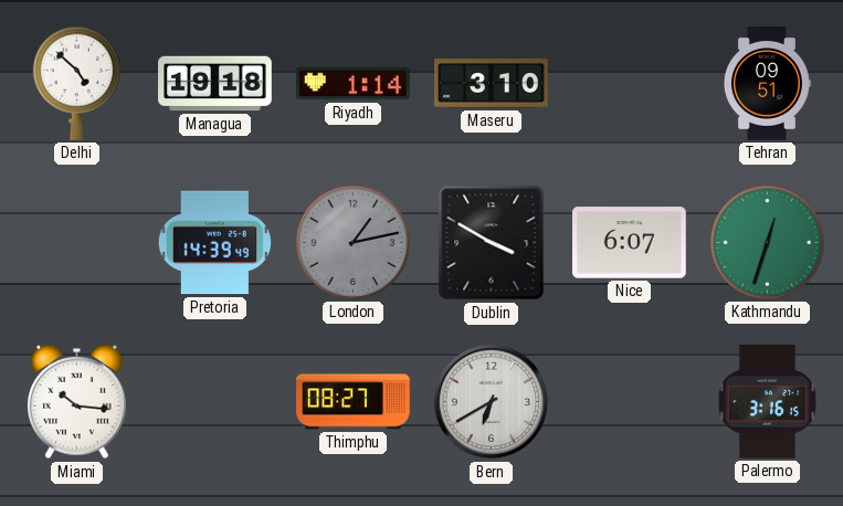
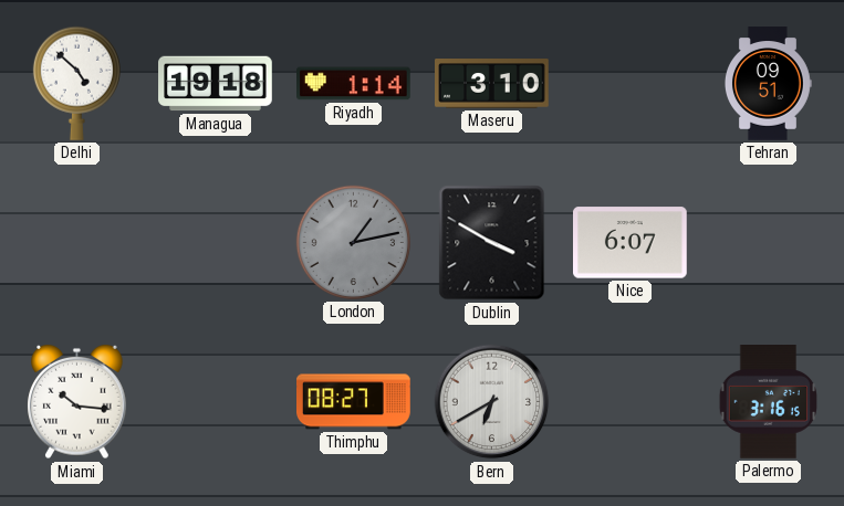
Pretoria: 14:39 -> none
Kathmandu: 12:33 -> none
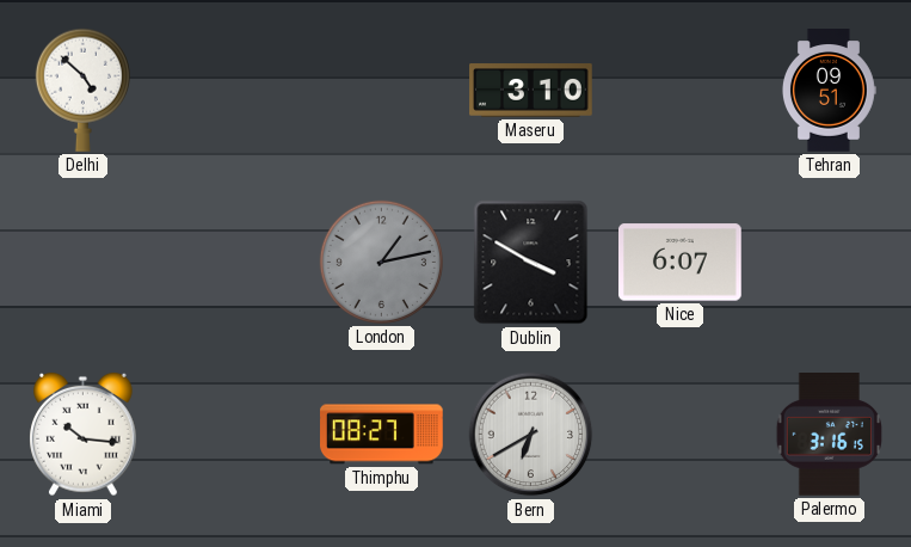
Managua: 19:18 -> none
Riyadh: 1:14 -> none
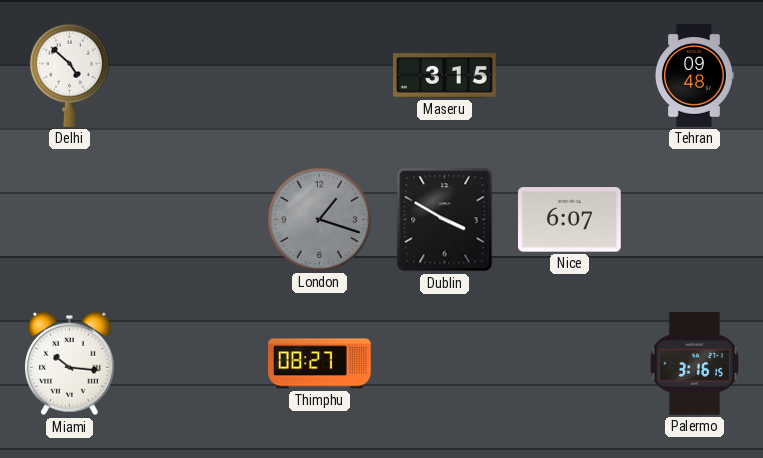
Maseru: 3:10 -> 3:15
Tehran: 09:51 -> 09:48
London: 1:13 -> 1:18
Bern: 6:40 -> none
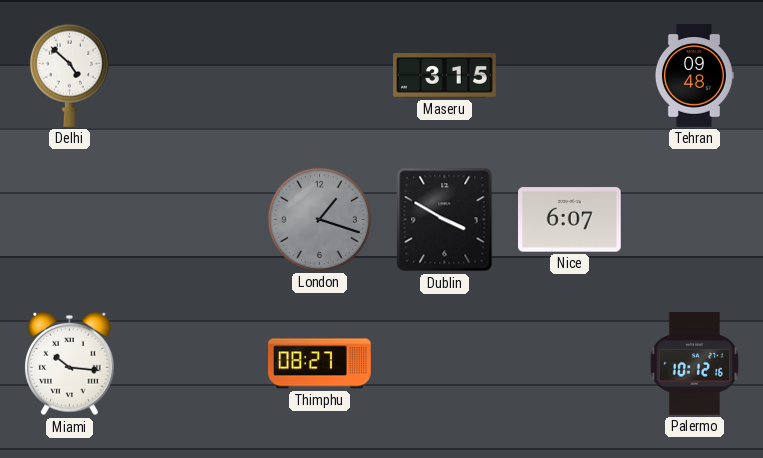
Palermo: 3:16 -> 10:12
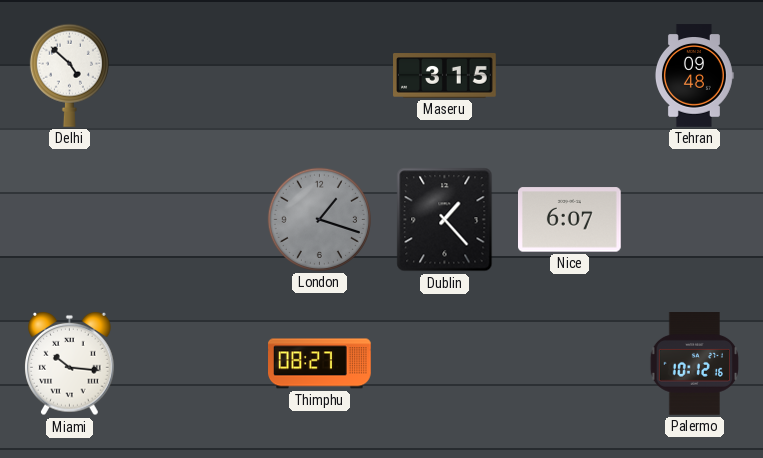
Dublin: 3:50 -> 1:23
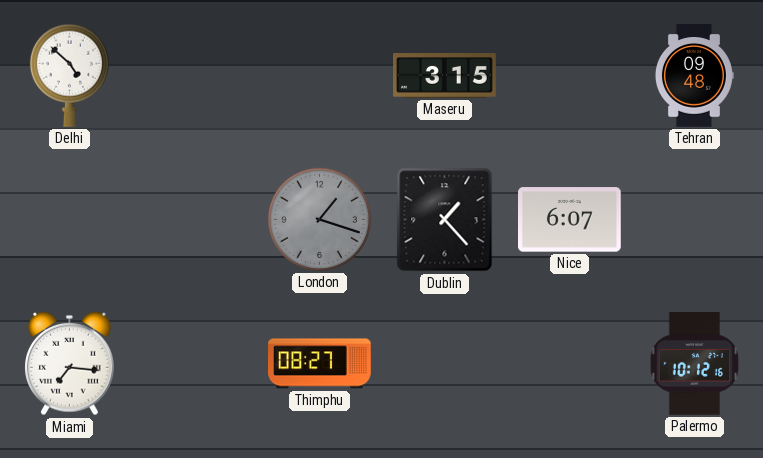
Miami: 10:16 -> 7:16
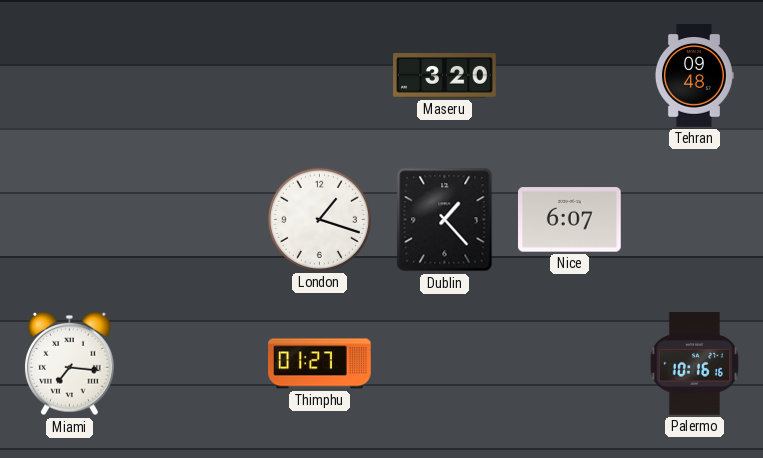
Delhi: 4:52 -> none
Maseru: 3:15 -> 3:20
London dial: grey -> white
Thimphu: 08:27 -> 01:27
Palermo: 10:12 -> 10:16
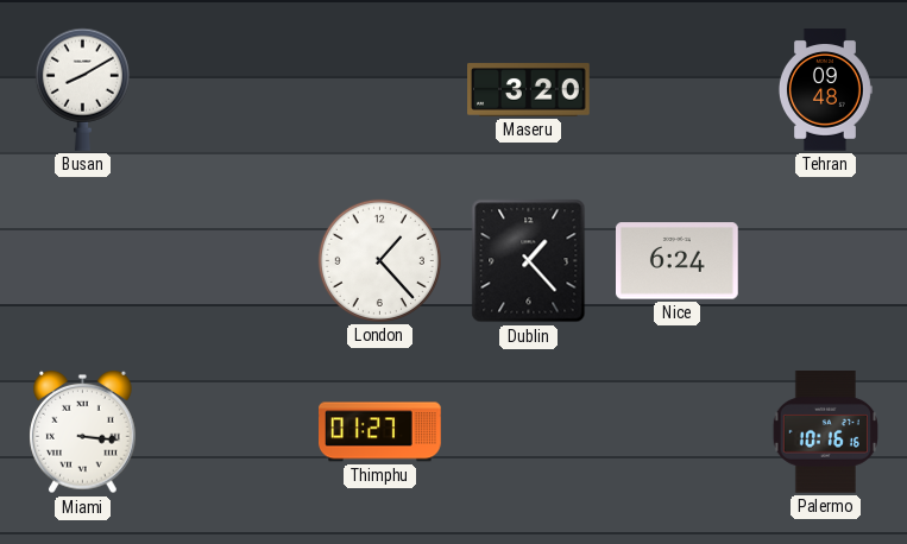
Busan: none -> 8:10
London: 1:18 -> 1:23
Nice: 6:07 -> 6:24
Miami: 7:16 -> 3:16
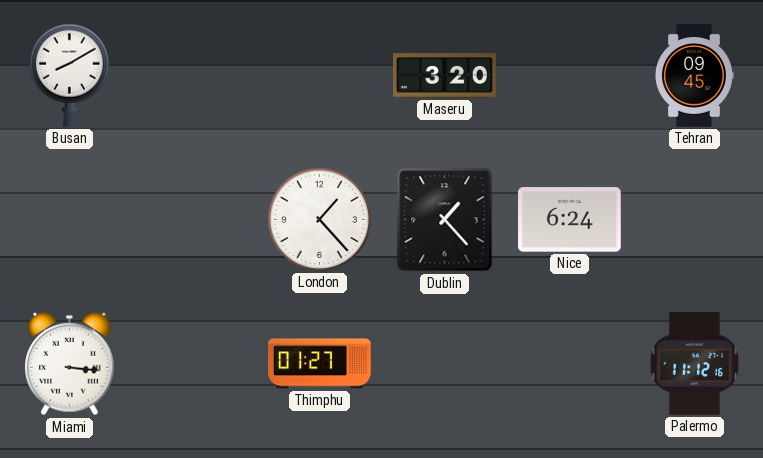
Tehran: 09:48 -> 09:45
Palermo: 10:16 -> 11:12
